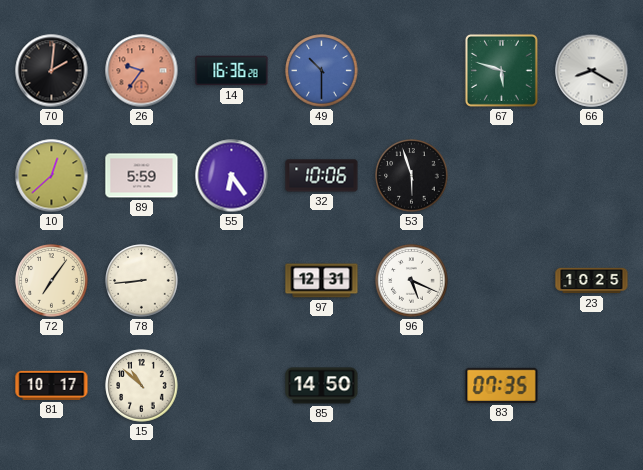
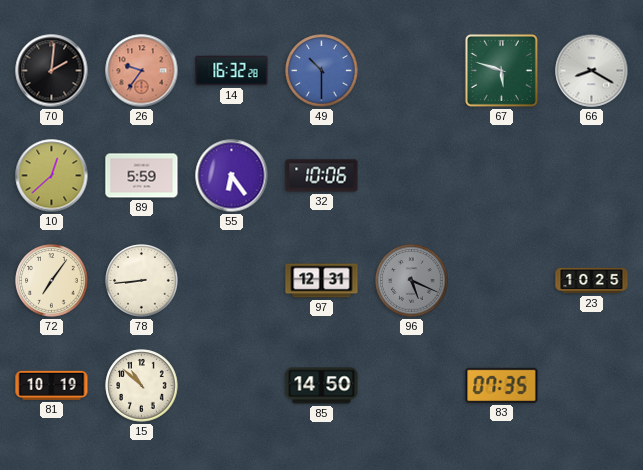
14: 16:36 -> 16:32
53: 5:57 -> none
96 dial: white -> grey
81: 10:17 -> 10:19
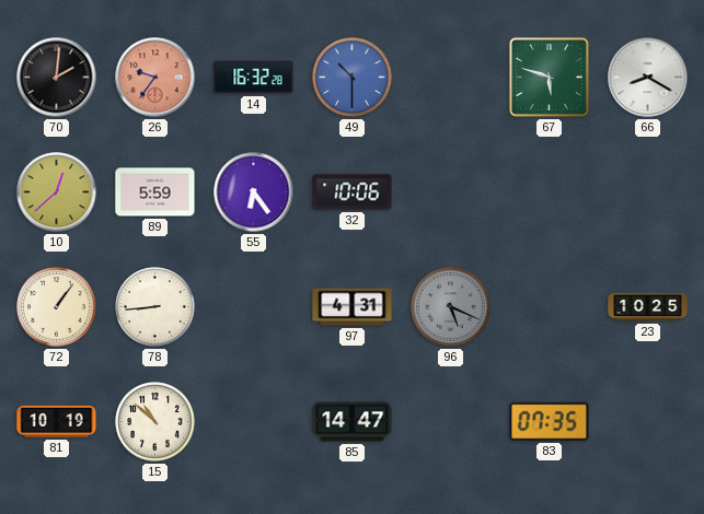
72: 7:06 -> 1:06
97: 12:31 -> 4:31
85: 14:50 -> 14:47
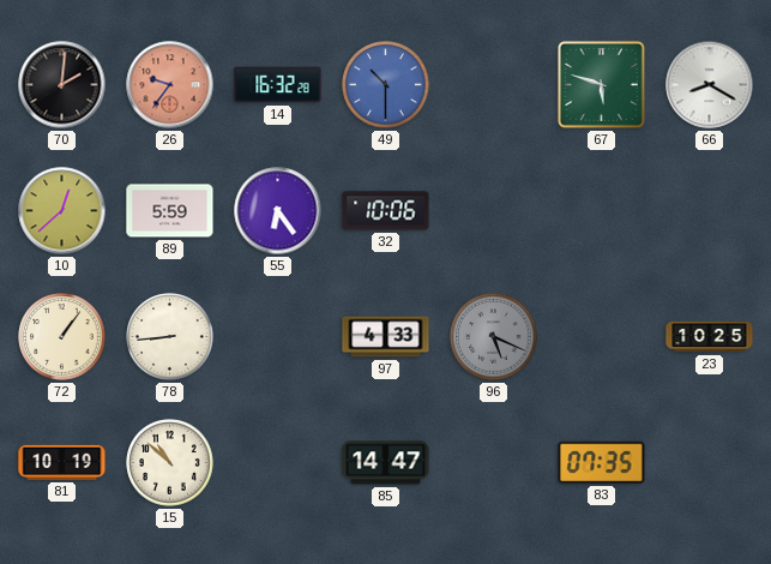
97: 4:31 -> 4:33
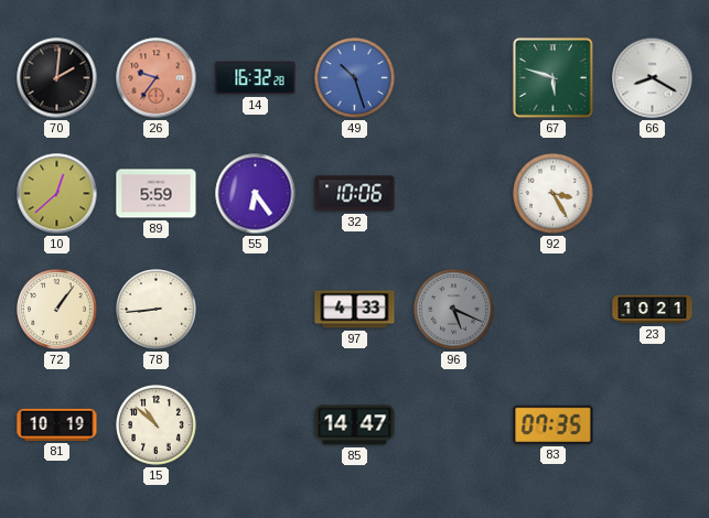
49: 10:30 -> 10:27
92: none -> 3:25
23: 10:25 -> 10:21
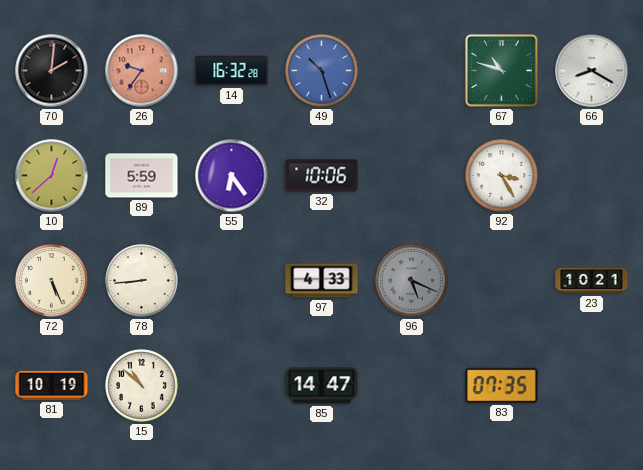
67: 5:48 -> 10:48
72: 1:06 -> 5:26
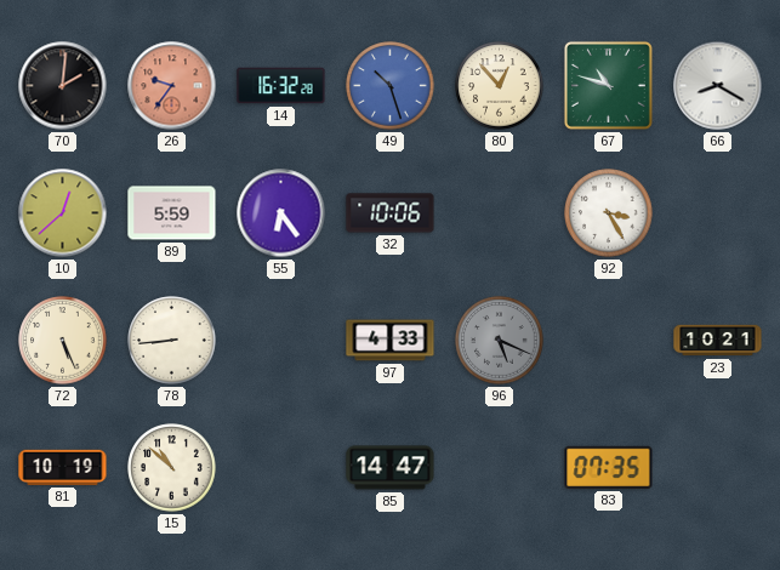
80: none -> 12:53
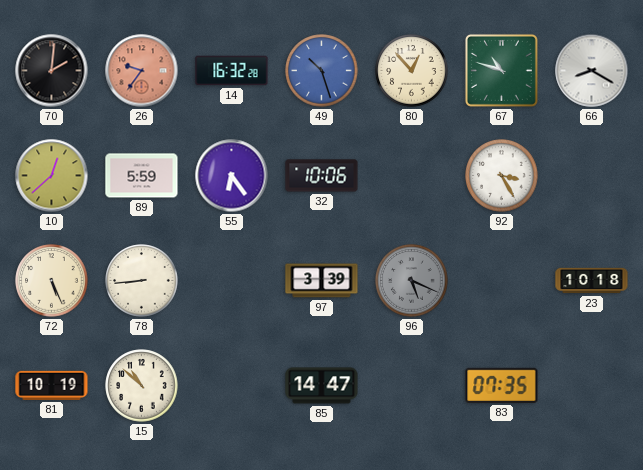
97: 4:33 -> 3:39
23: 10:21 -> 10:18
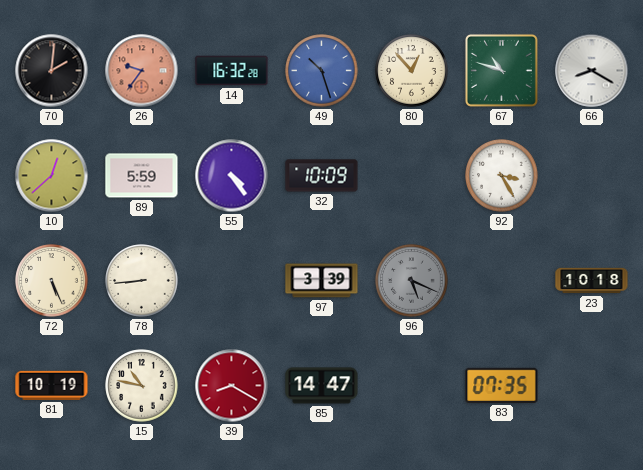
55: 6:24 -> 4:24
32: 10:06 -> 10:09
15: 10:52 -> 10:47
39: none -> 8:20
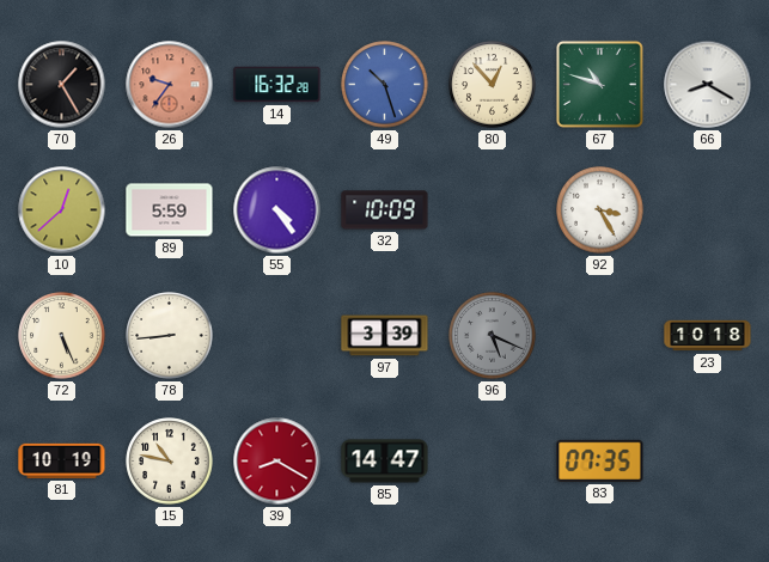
70: 2:01 -> 1:25
